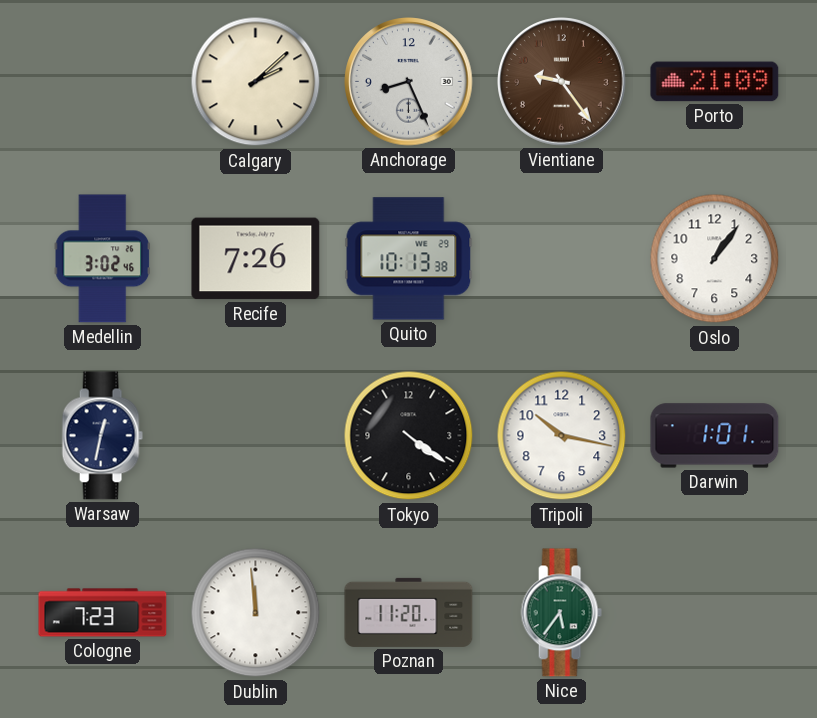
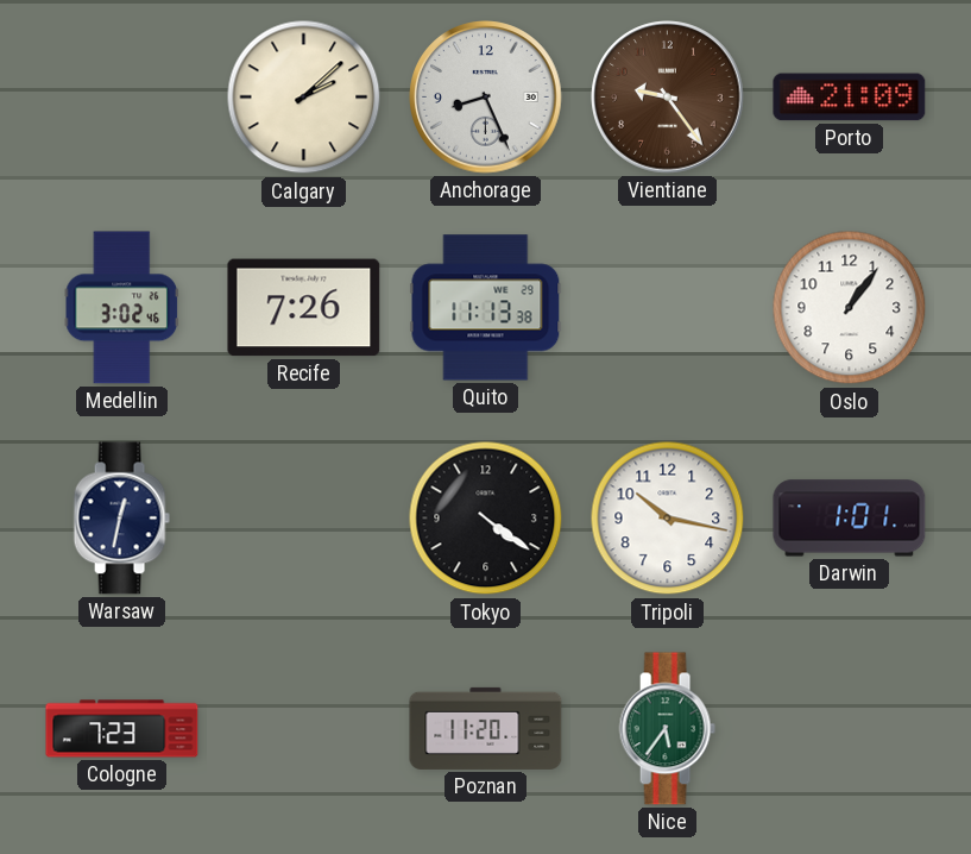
Quito: 10:13 -> 11:13
Dublin: 11:59 -> none
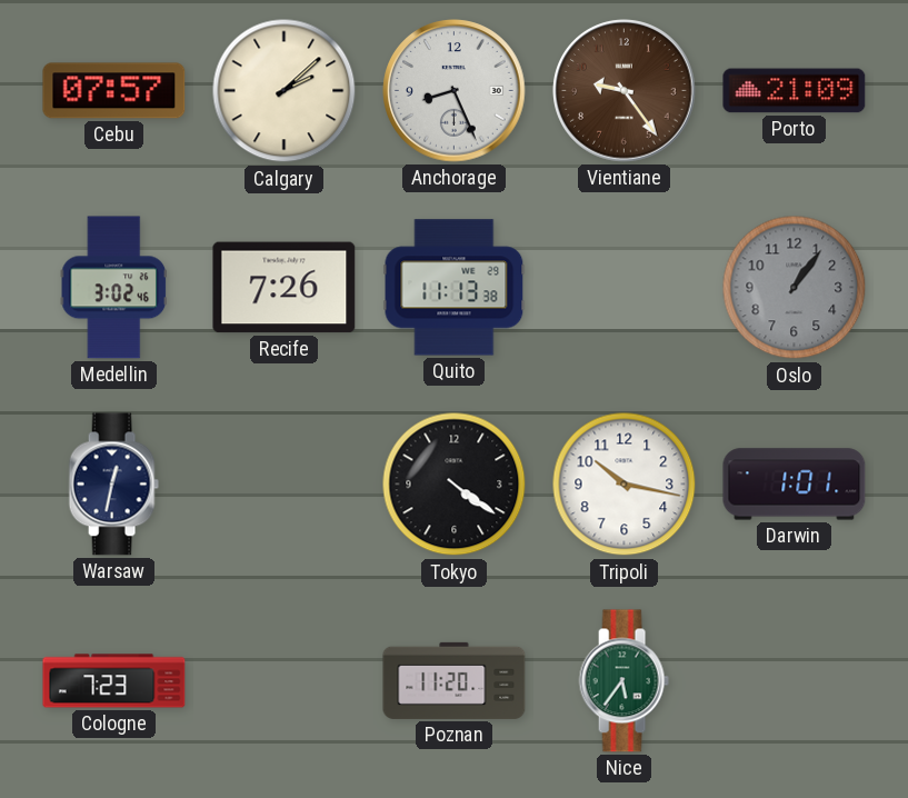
Cebu: none -> 07:57
Oslo dial: white -> grey
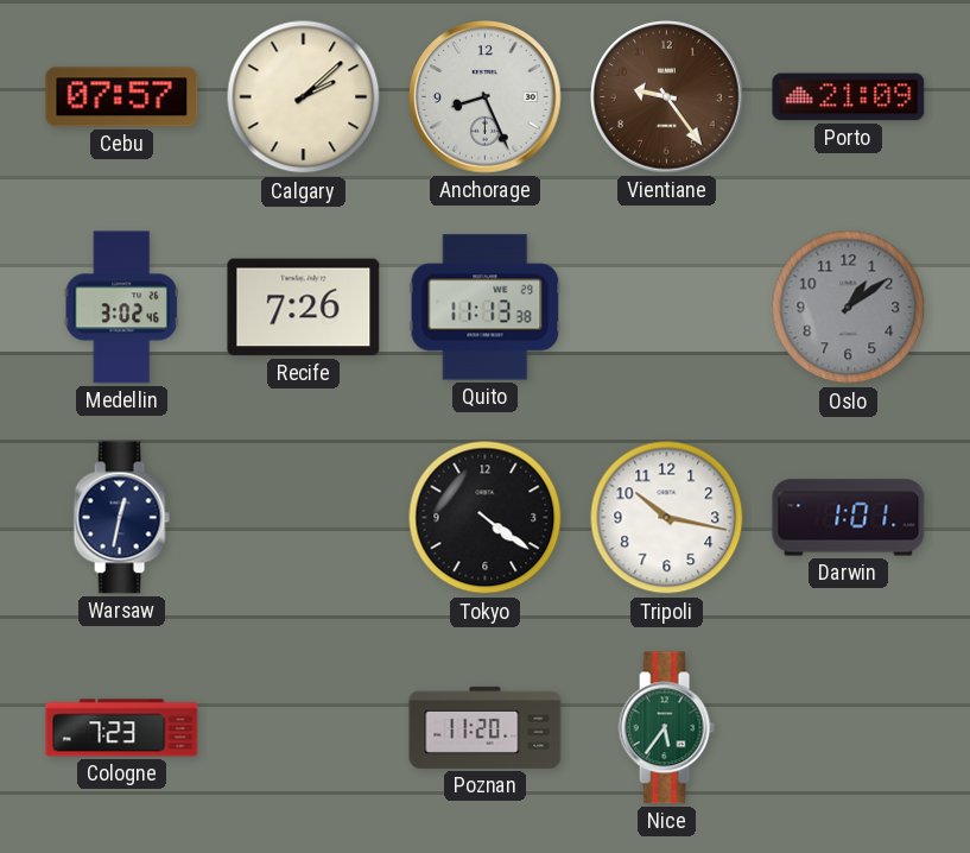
Oslo: 1:06 -> 1:09
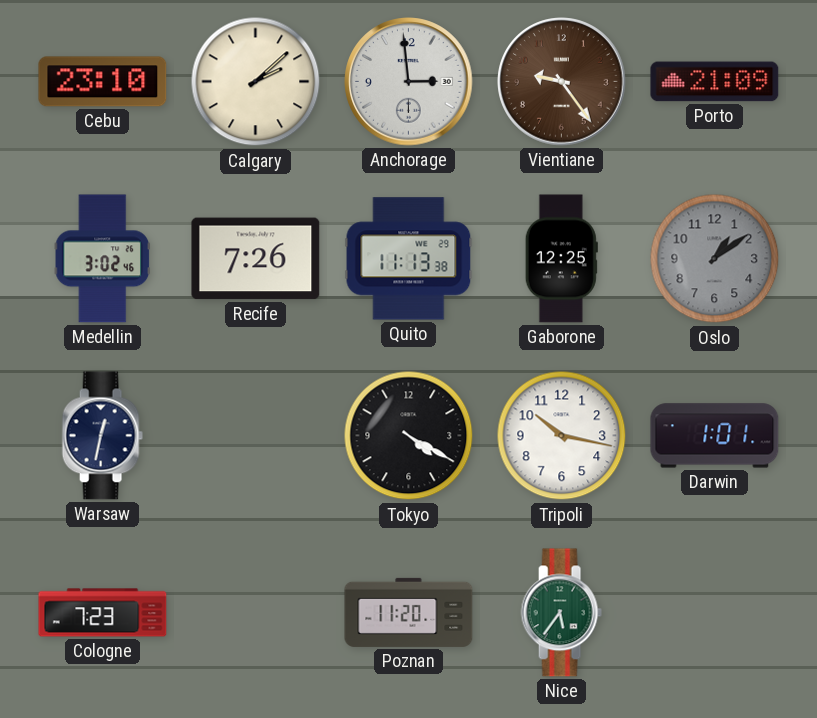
Cebu: 07:57 -> 23:10
Anchorage: 8:26 -> 2:59
Gaborone: none -> 12:25
Tokyo: 4:21 -> 4:20
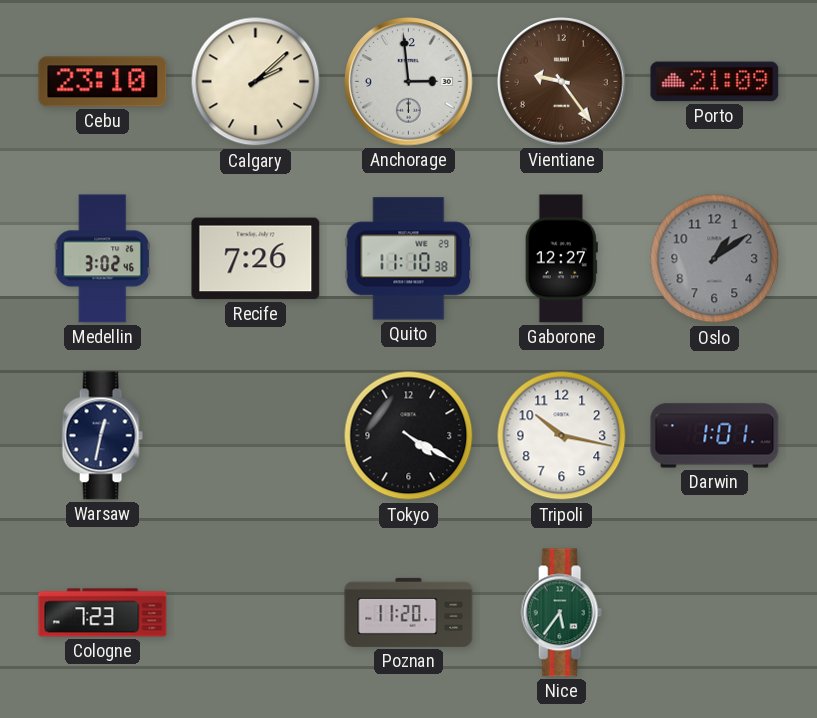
Quito: 11:13 -> 11:10
Gaborone: 12:25 -> 12:27
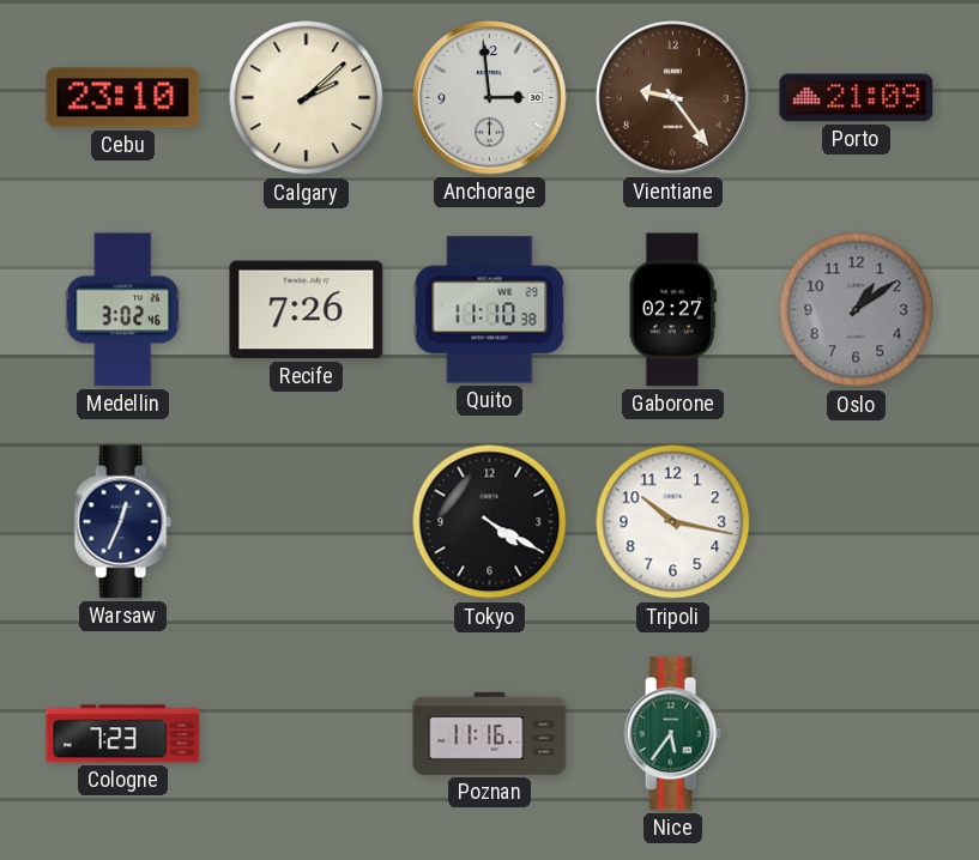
Gaborone: 12:27 -> 02:27
Warsaw: 12:32 -> 12:34
Darwin: 1:01 -> none
Poznan: 11:20 -> 11:16
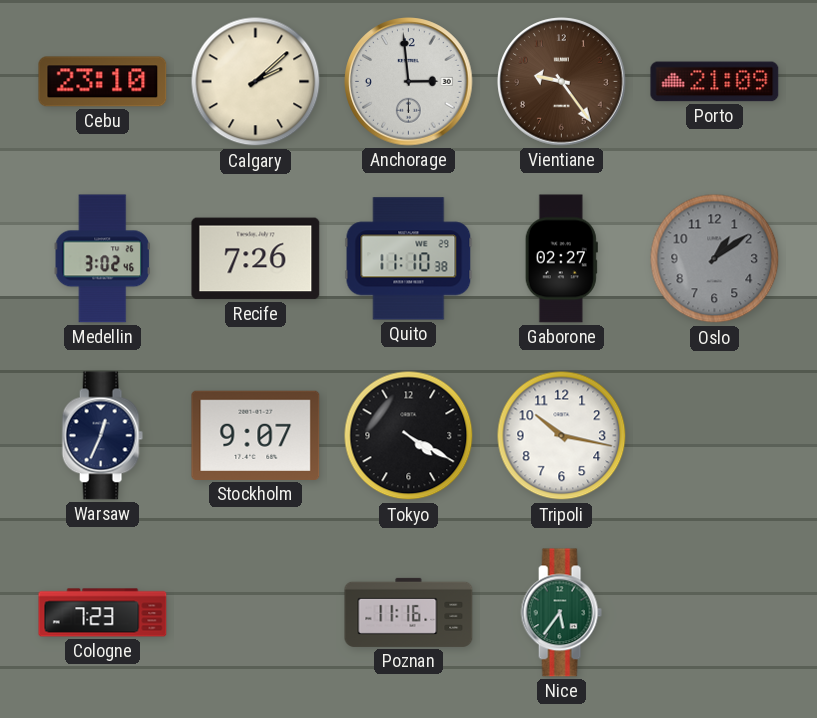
Stockholm: none -> 9:07
